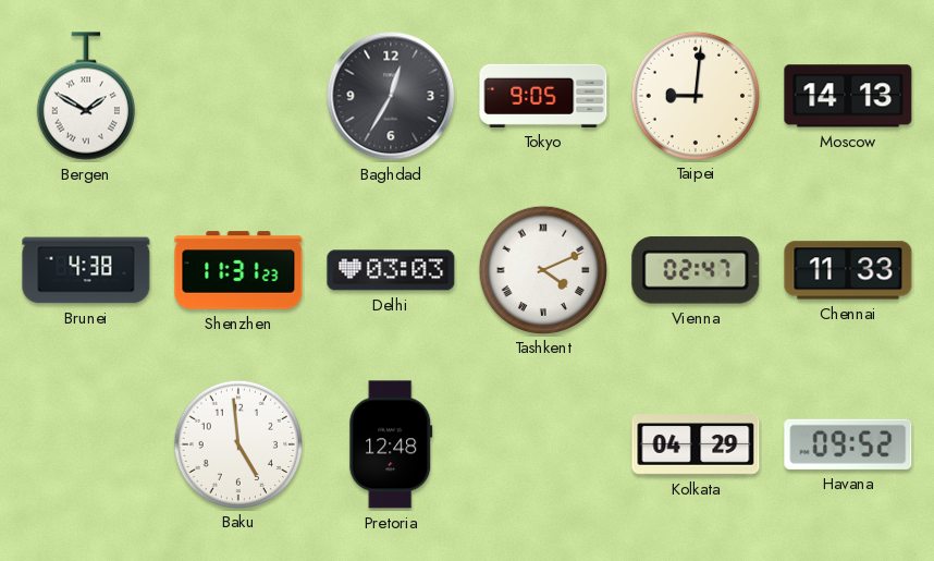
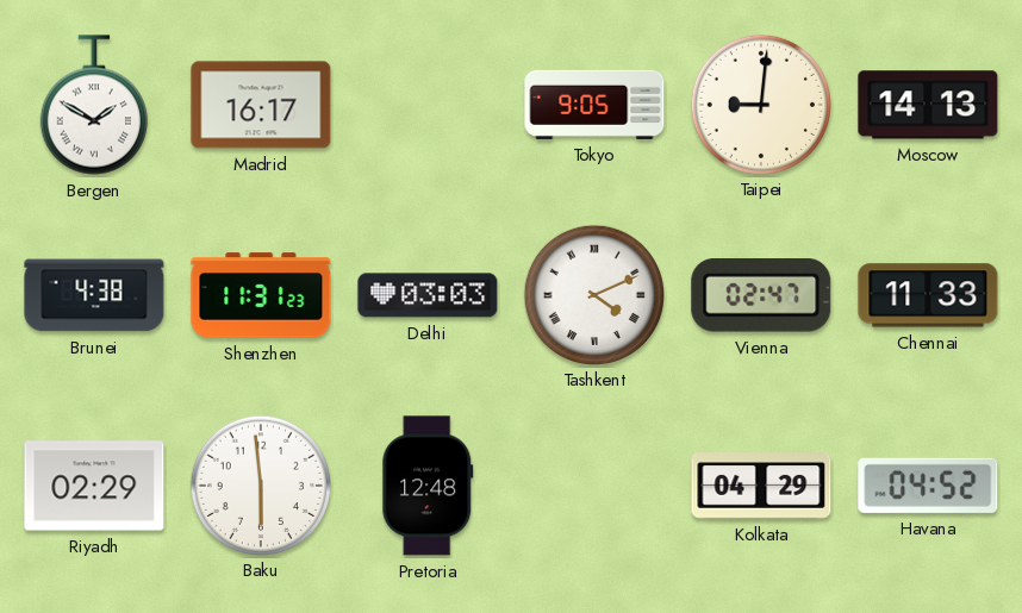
Madrid: none -> 16:17
Baghdad: 12:35 -> none
Riyadh: none -> 02:29
Baku: 4:59 -> 5:59
Havana: 09:52 -> 04:52
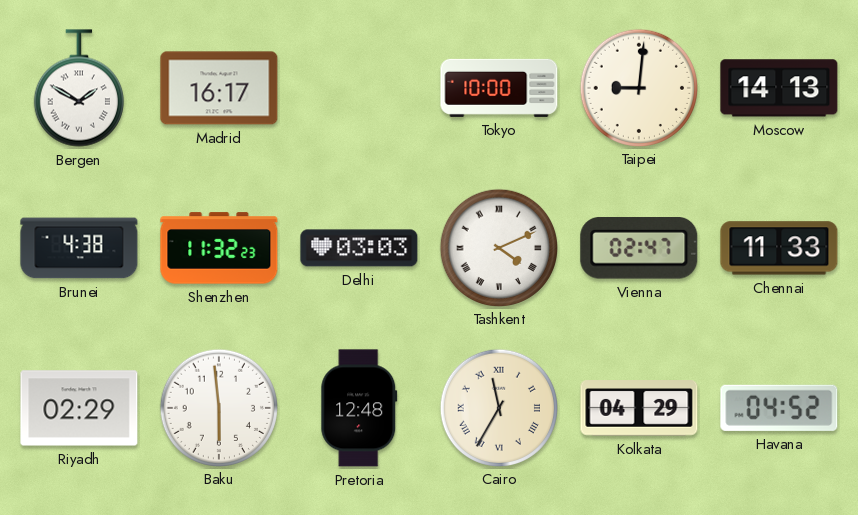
Tokyo: 9:05 -> 10:00
Shenzhen: 11:31 -> 11:32
Cairo: none -> 11:35
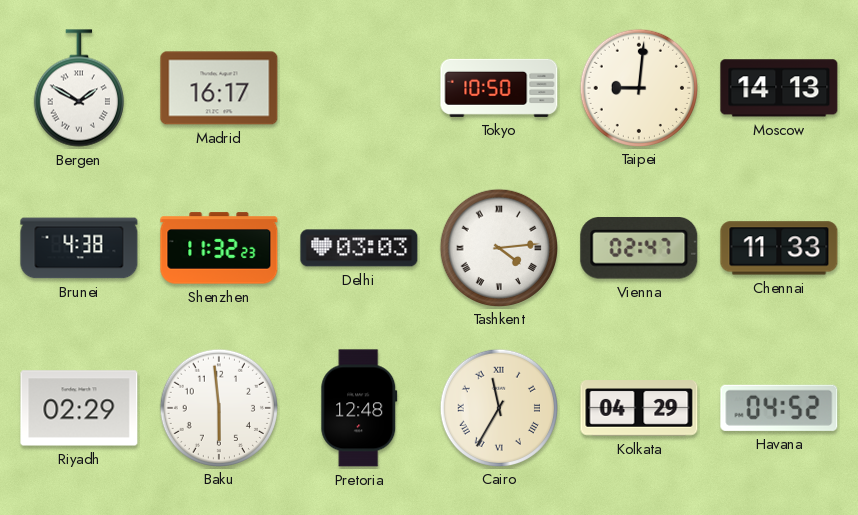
Tokyo: 10:00 -> 10:50
Tashkent: 4:11 -> 4:14
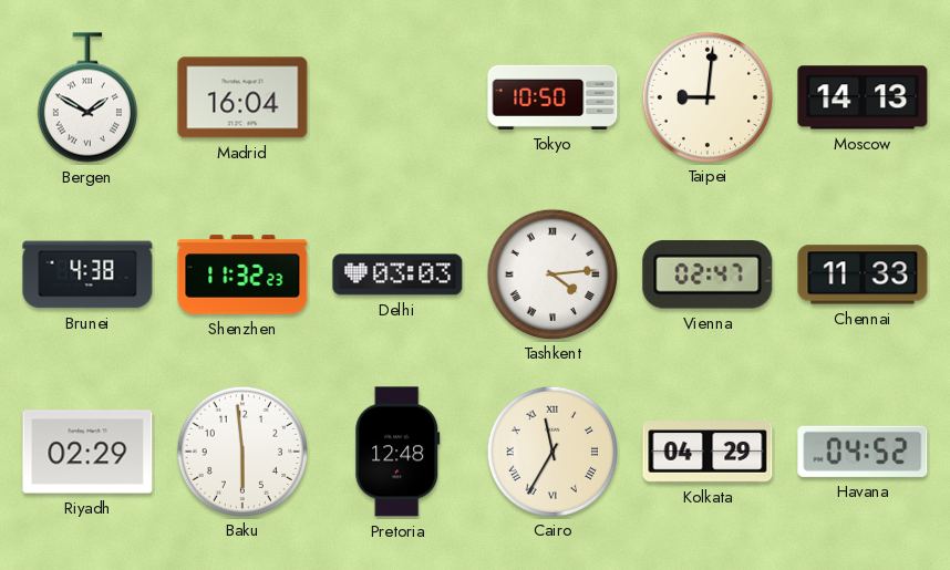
Madrid: 16:17 -> 16:04
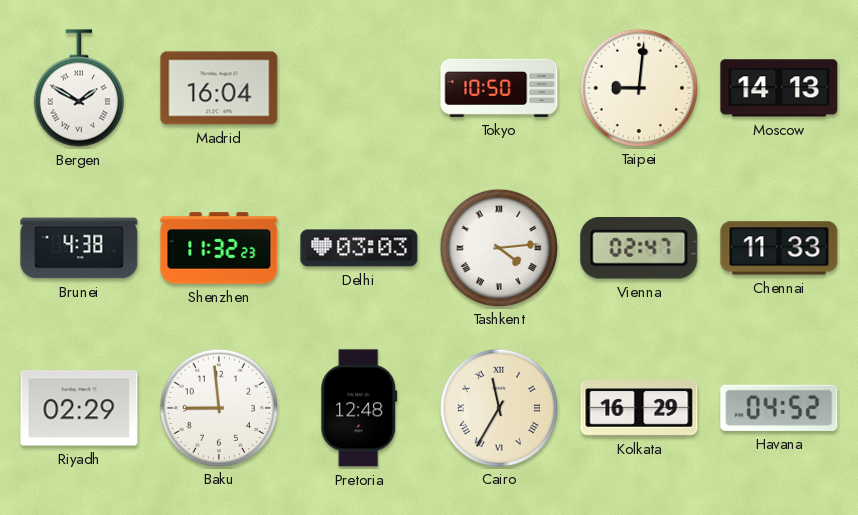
Baku: 5:59 -> 8:59
Kolkata: 04:29 -> 16:29
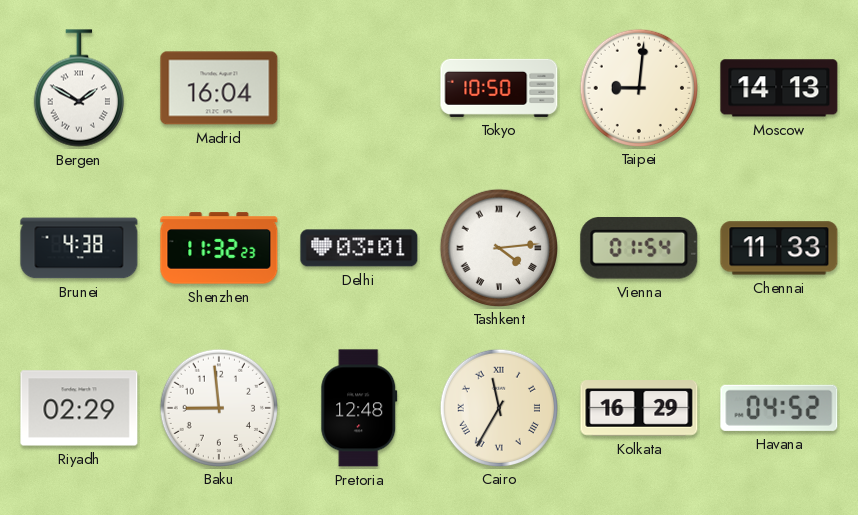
Delhi: 03:03 -> 03:01
Vienna: 02:47 -> 01:54
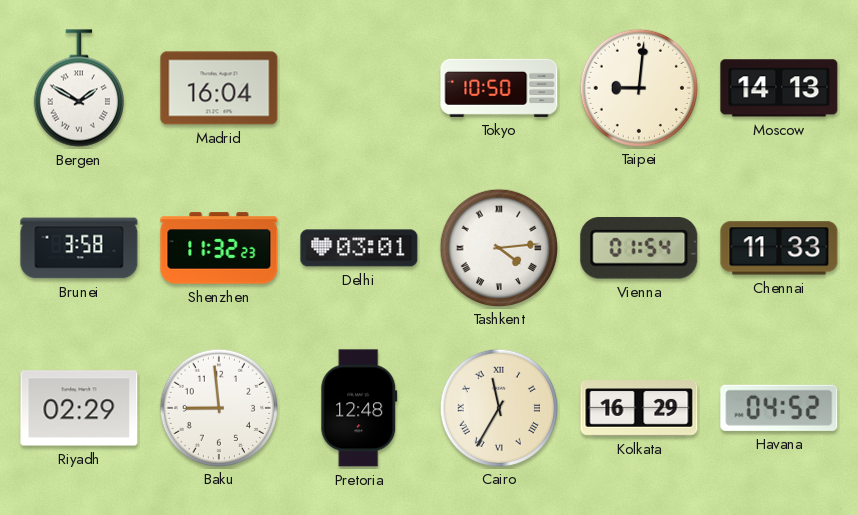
Brunei: 4:38 -> 3:58
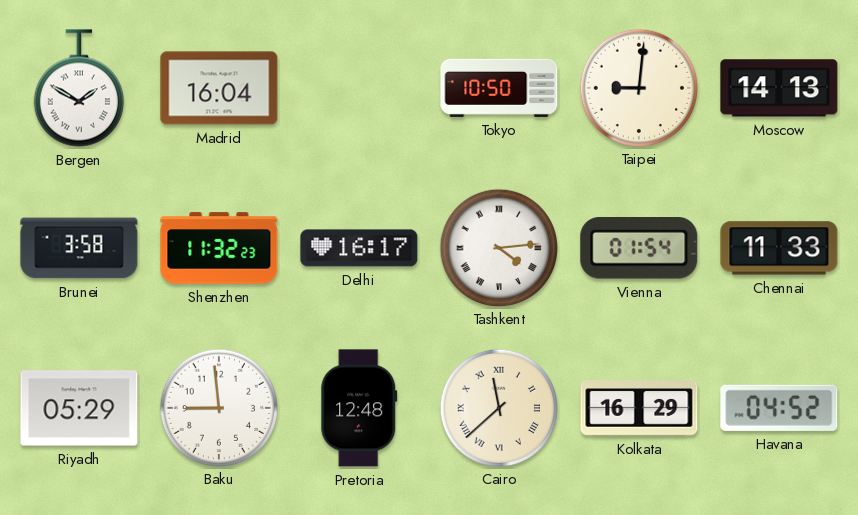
Delhi: 03:01 -> 16:17
Riyadh: 02:29 -> 05:29
Cairo: 11:35 -> 11:38
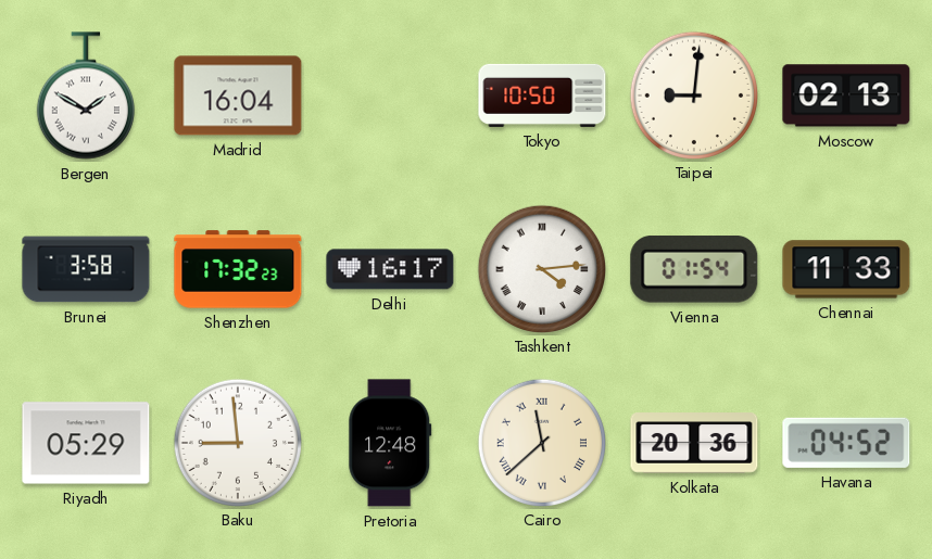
Moscow: 14:13 -> 02:13
Shenzhen: 11:32 -> 17:32
Kolkata: 16:29 -> 20:36
